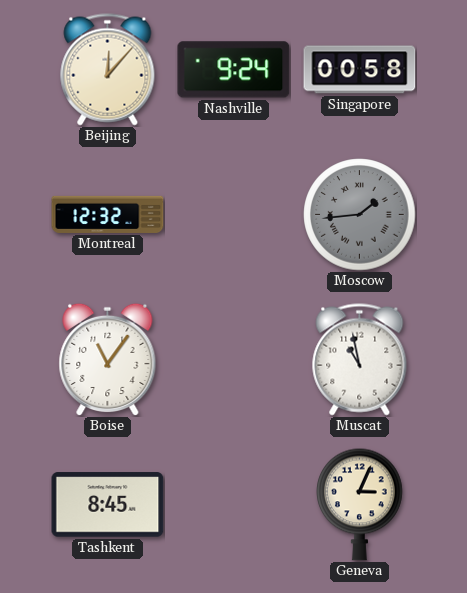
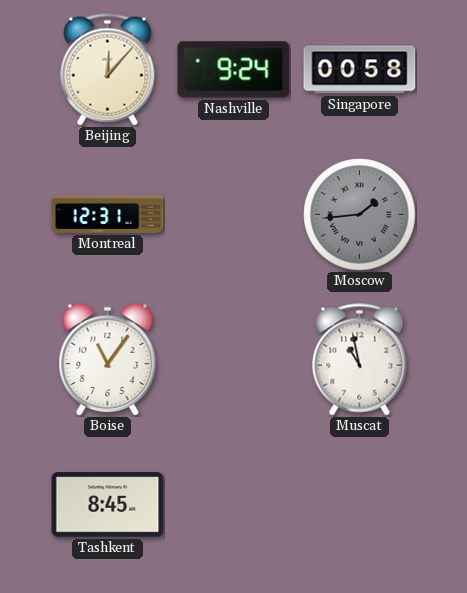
Montreal: 12:32 -> 12:31
Geneva: 3:04 -> none
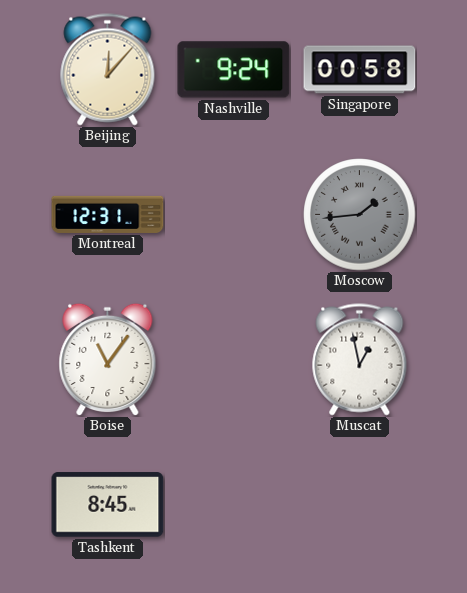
Muscat: 10:58 -> 12:58
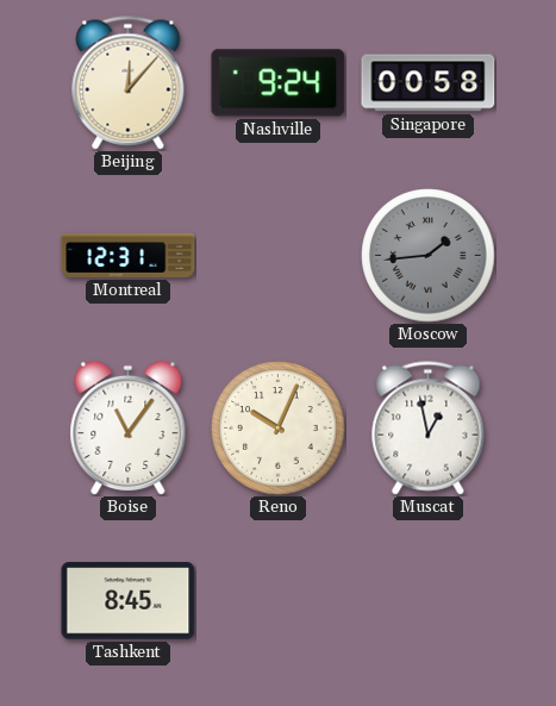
Reno: none -> 10:04
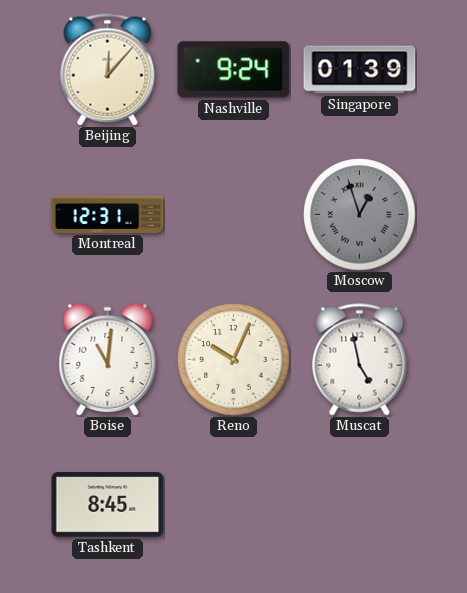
Singapore: 00:58 -> 01:39
Moscow: 1:44 -> 12:57
Boise: 11:06 -> 11:01
Muscat: 12:58 -> 4:58
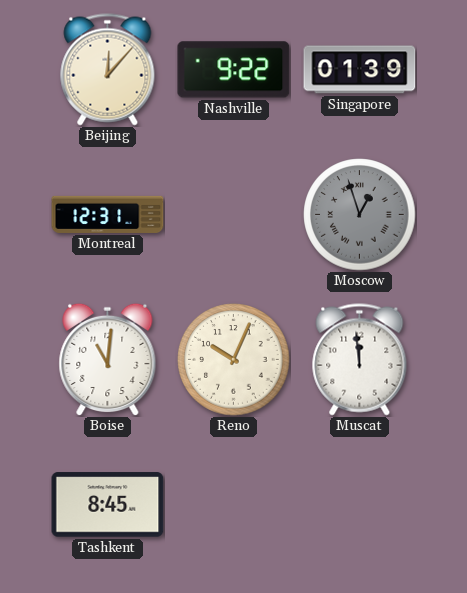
Nashville: 9:24 -> 9:22
Muscat: 4:58 -> 11:59
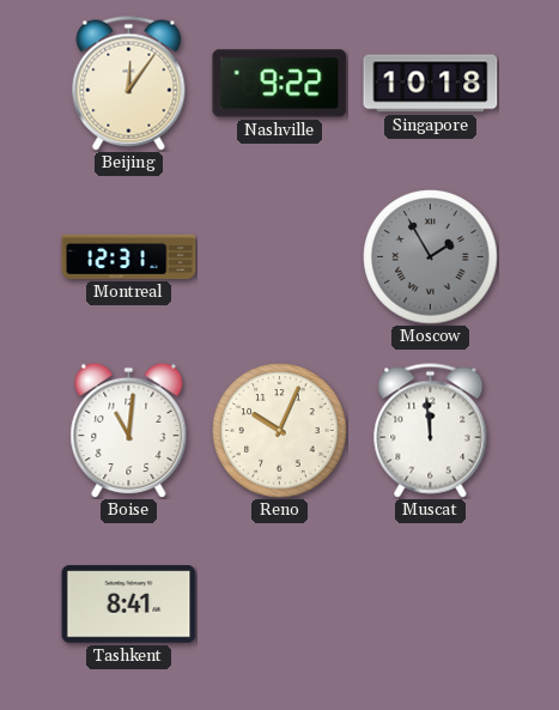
Beijing: 12:07 -> 12:06
Singapore: 01:39 -> 10:18
Moscow: 12:57 -> 1:55
Tashkent: 8:45 -> 8:41
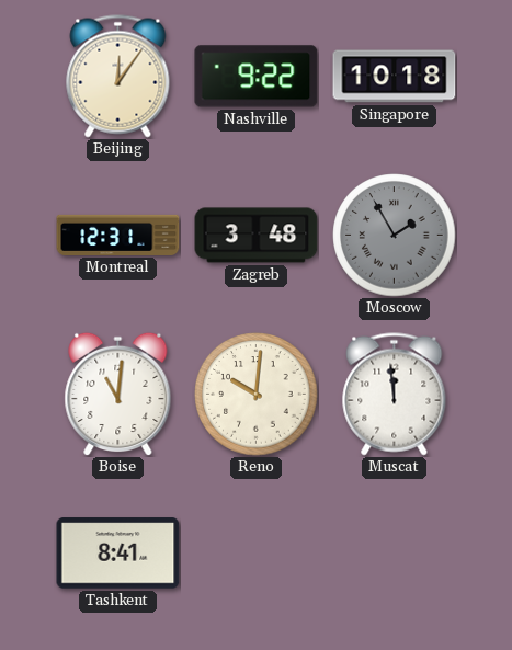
Zagreb: none -> 3:48
Reno: 10:04 -> 10:01
